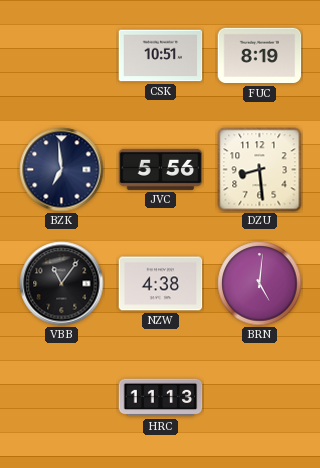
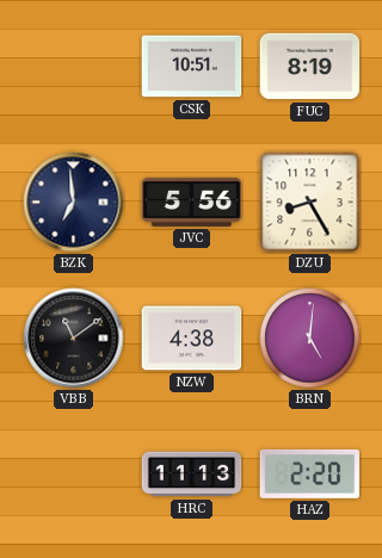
DZU: 8:29 -> 8:25
VBB: 11:06 -> 11:09
HAZ: none -> 2:20
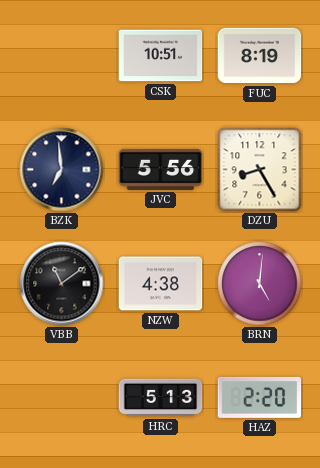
HRC: 11:13 -> 5:13
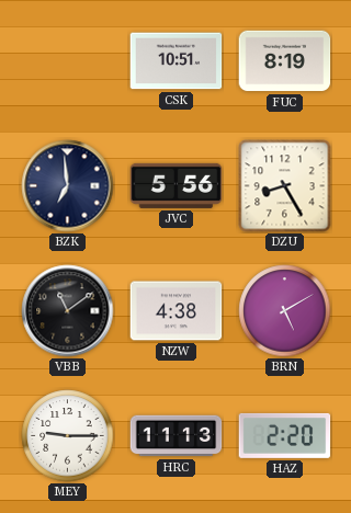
BRN: 5:01 -> 5:10
MEY: none -> 9:15
HRC: 5:13 -> 11:13
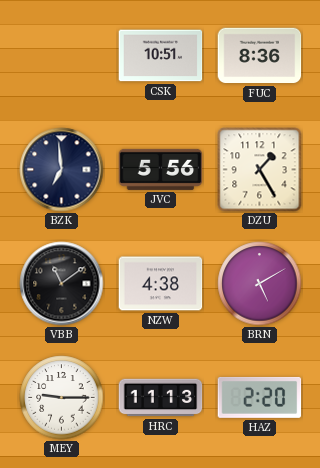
FUC: 8:19 -> 8:36
DZU: 8:25 -> 1:25
